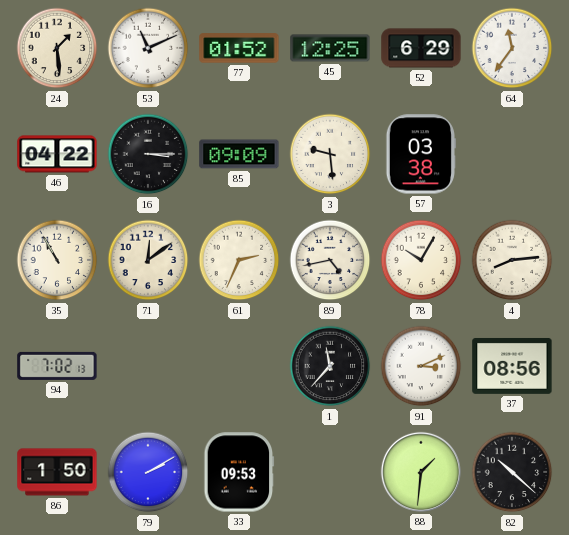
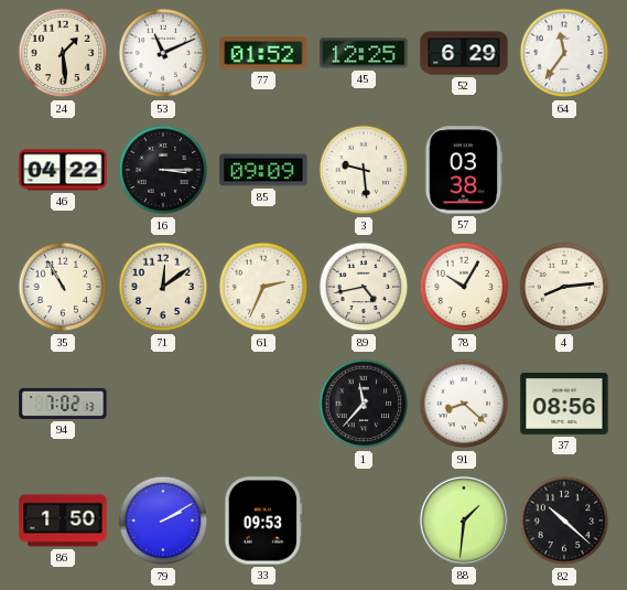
91: 3:11 -> 8:22
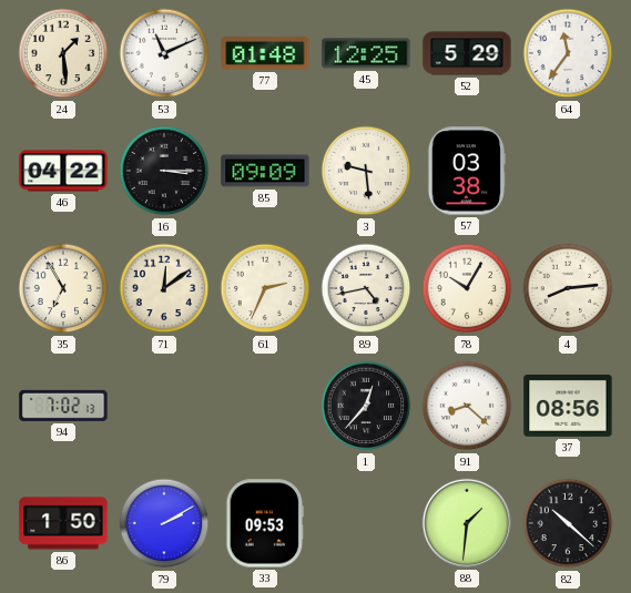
77: 01:52 -> 01:48
52: 6:29 -> 5:29
35: 10:55 -> 6:55
1: 11:37 -> 12:37
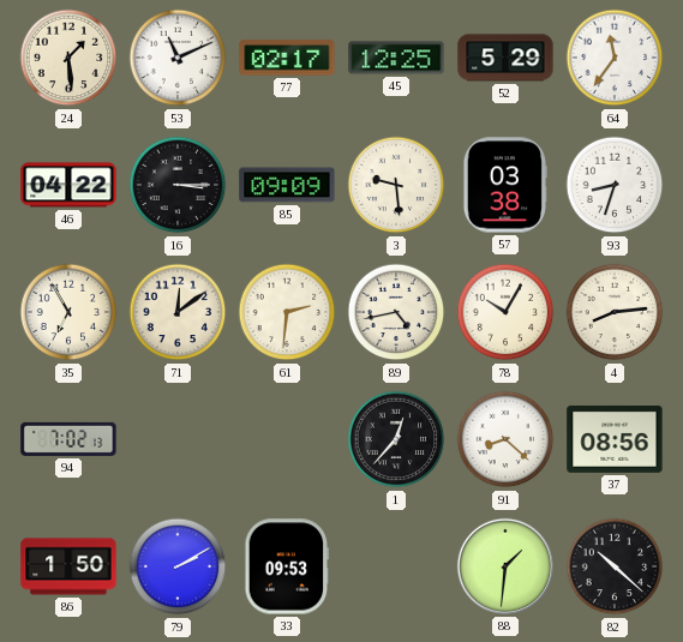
77: 01:48 -> 02:17
93: none -> 8:33
61: 2:34 -> 2:31
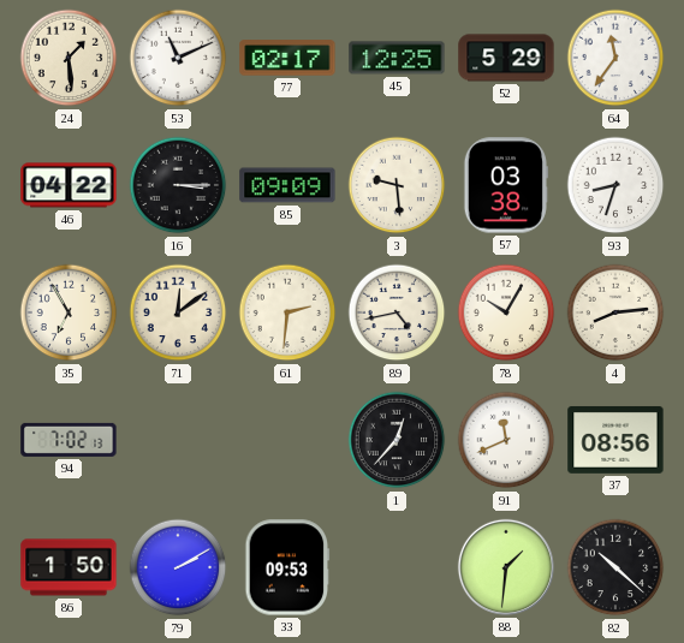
91: 8:22 -> 11:41
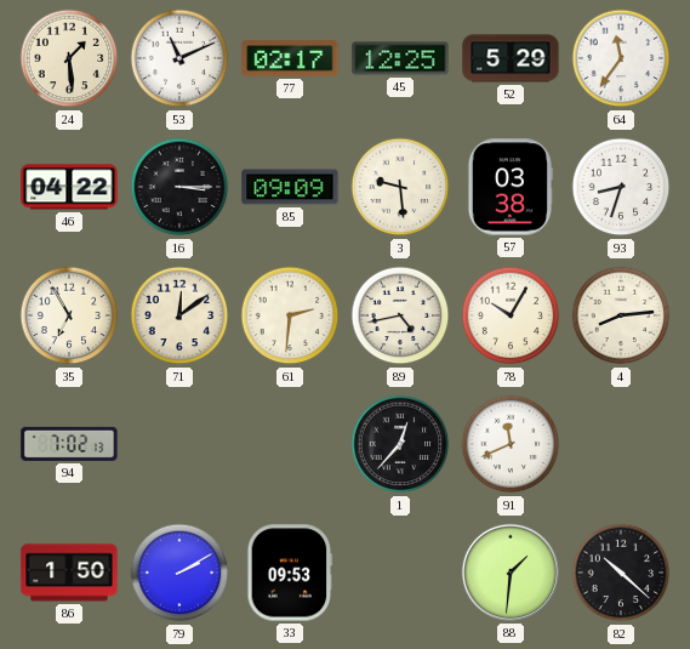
37: 08:56 -> none
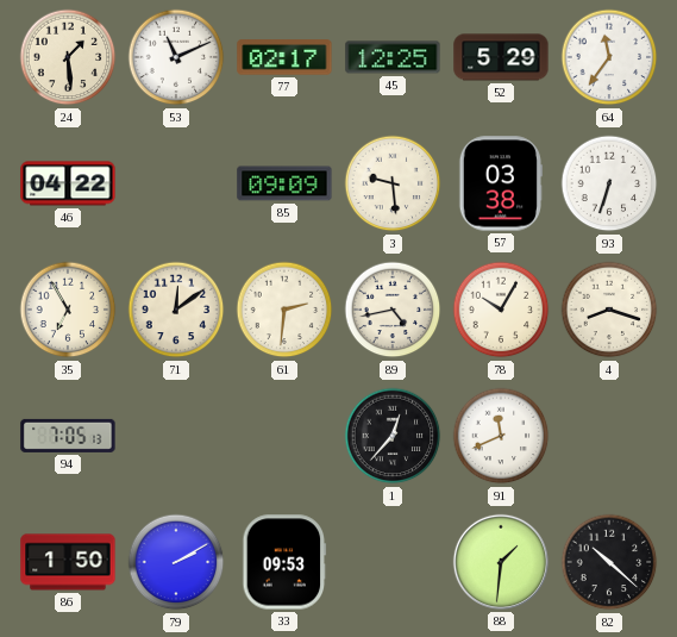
16: 3:15 -> none
93: 8:33 -> 6:33
4: 8:14 -> 8:18
94: 7:02 -> 7:05
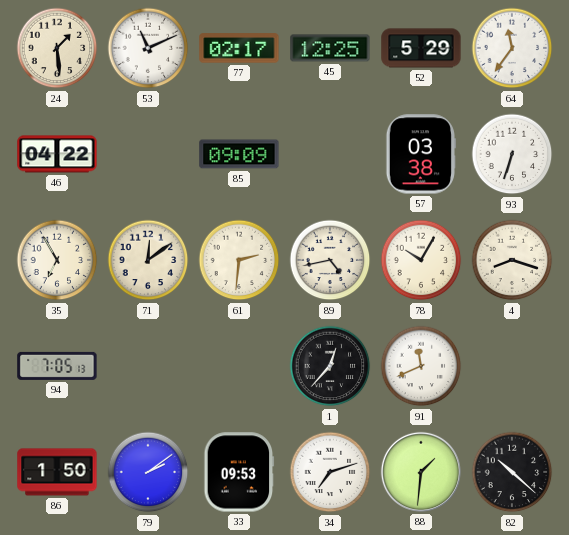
3: 9:29 -> none
79: 2:10 -> 2:09
34: none -> 7:12
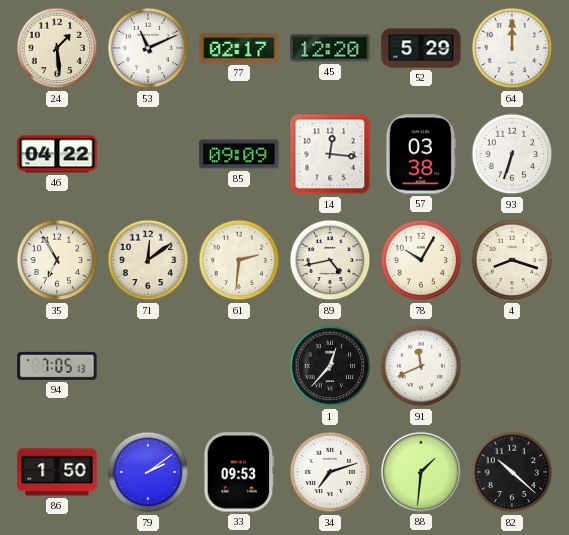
45: 12:25 -> 12:20
64: 11:36 -> 12:00
14: none -> 12:16
